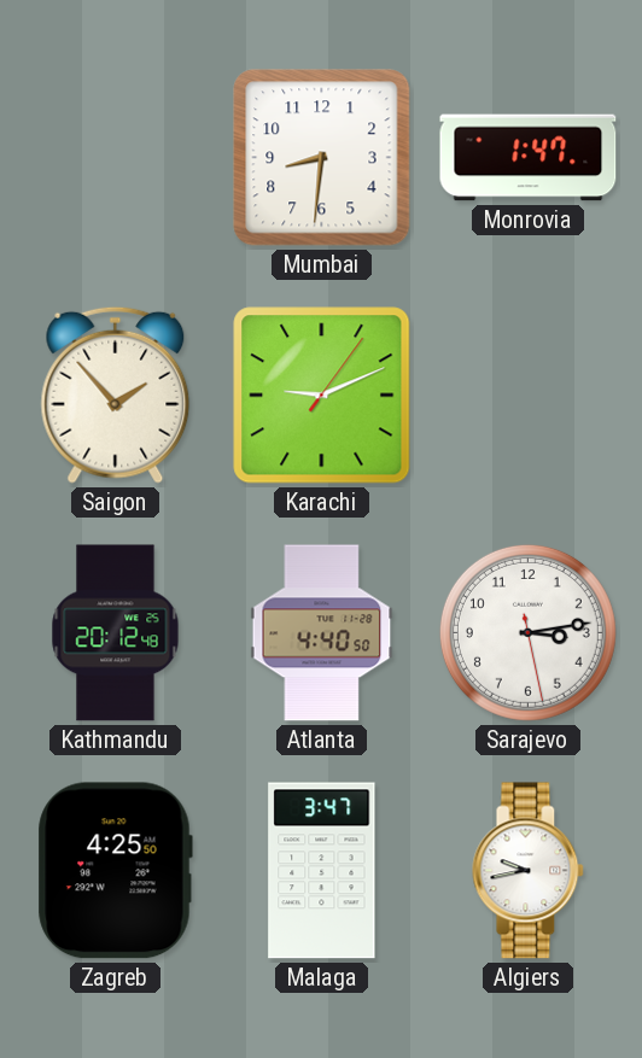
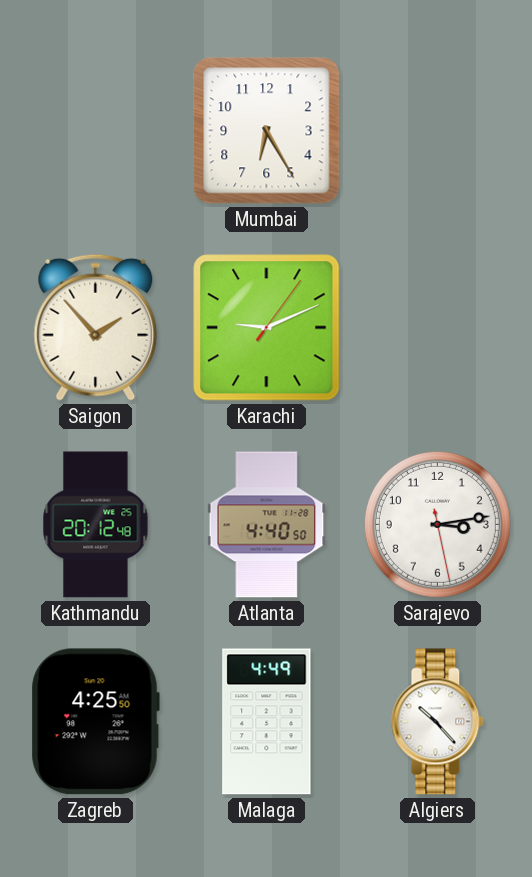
Mumbai: 8:31 -> 6:25
Monrovia: 1:47 -> none
Malaga: 3:47 -> 4:49
Algiers: 9:43 -> 10:23
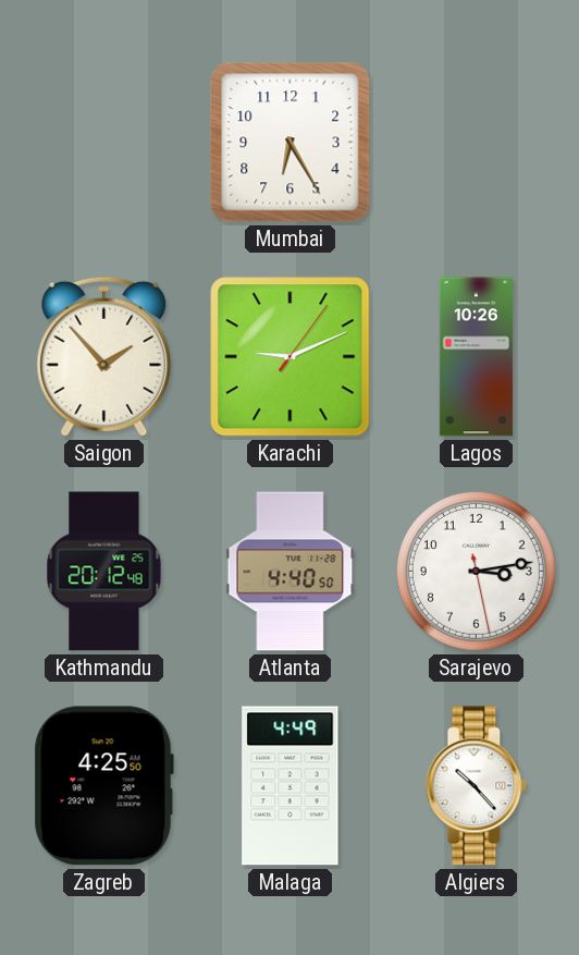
Lagos: none -> 10:26
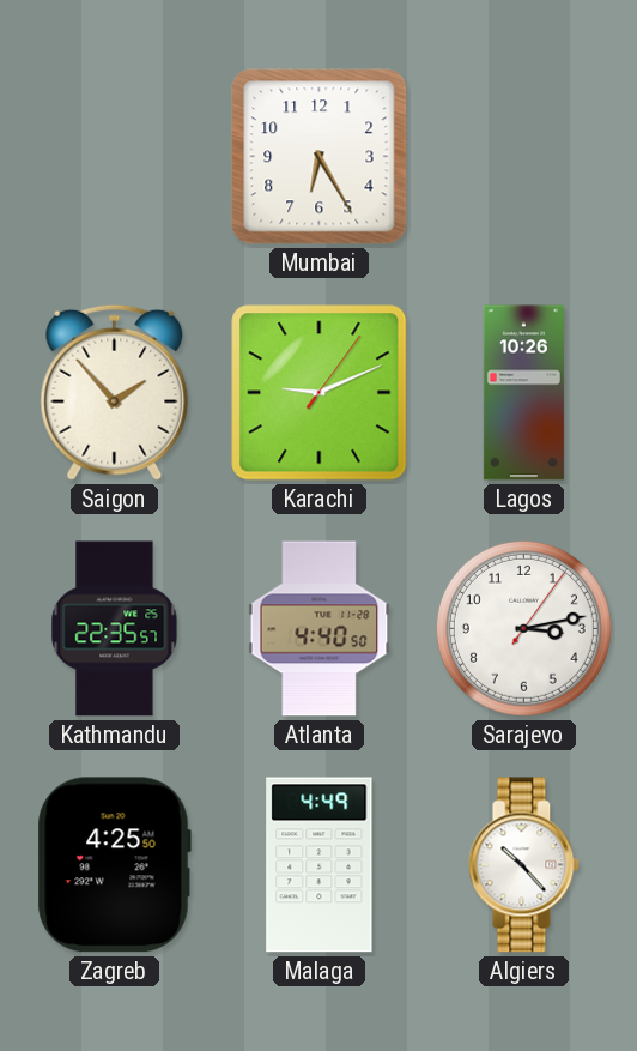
Kathmandu: 20:12 -> 22:35
Sarajevo: 3:13:28 -> 3:13:06
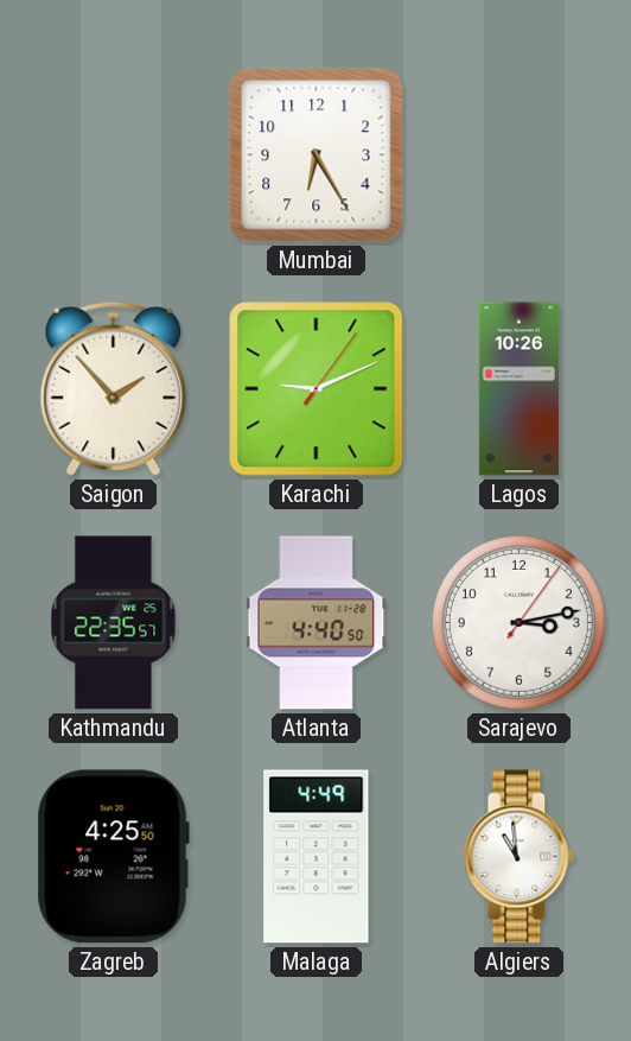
Algiers: 10:23 -> 10:59
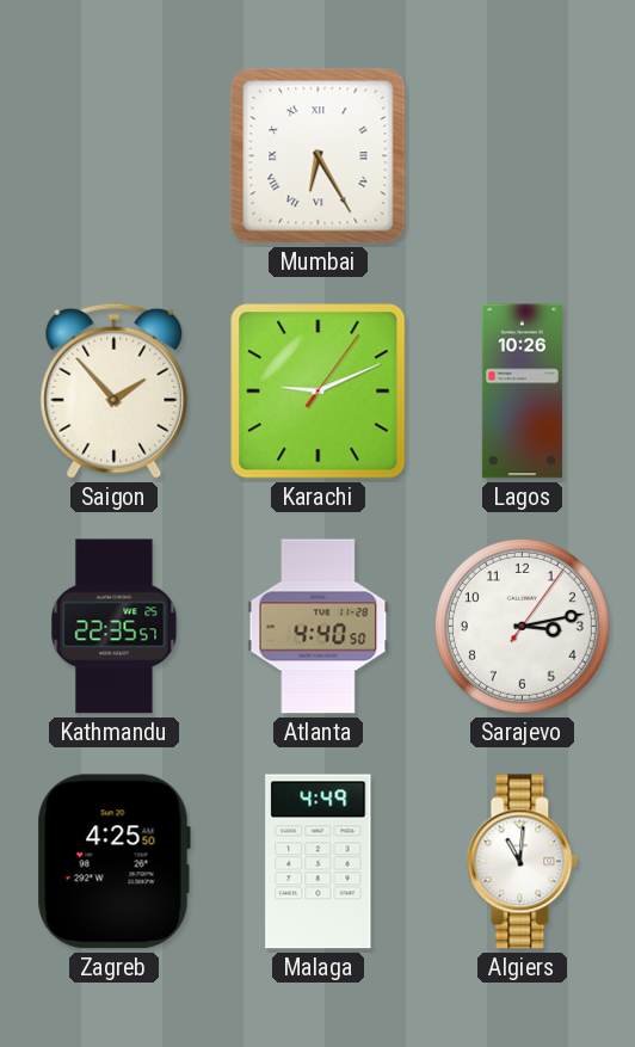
Mumbai numerals: Arabic -> Roman
Algiers: 10:59 -> 11:01
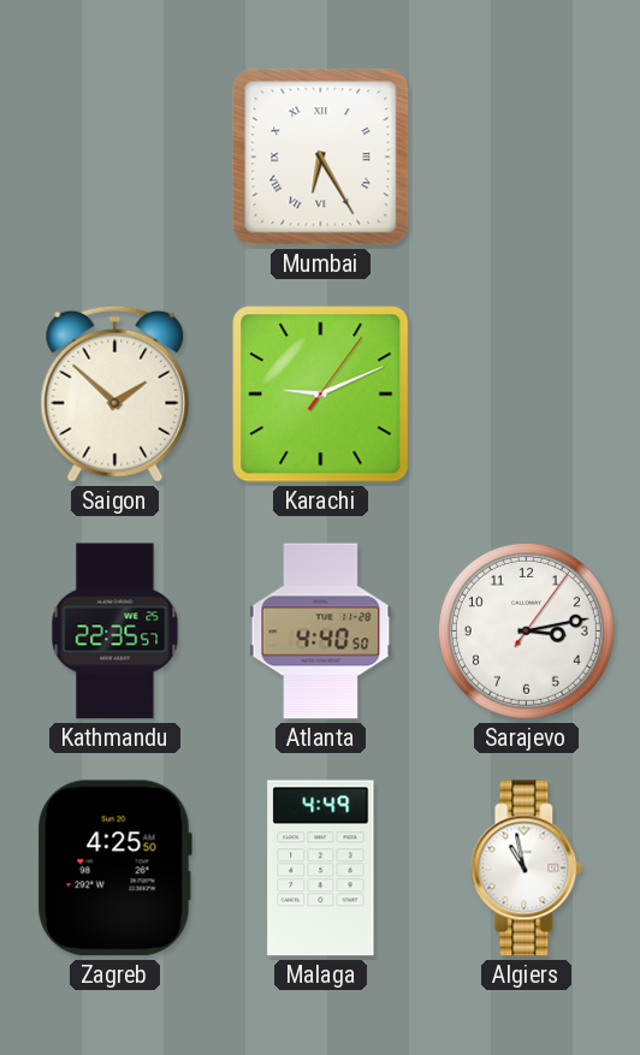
Saigon: 1:53 -> 1:52
Lagos: 10:26 -> none
Algiers: 11:01 -> 10:58
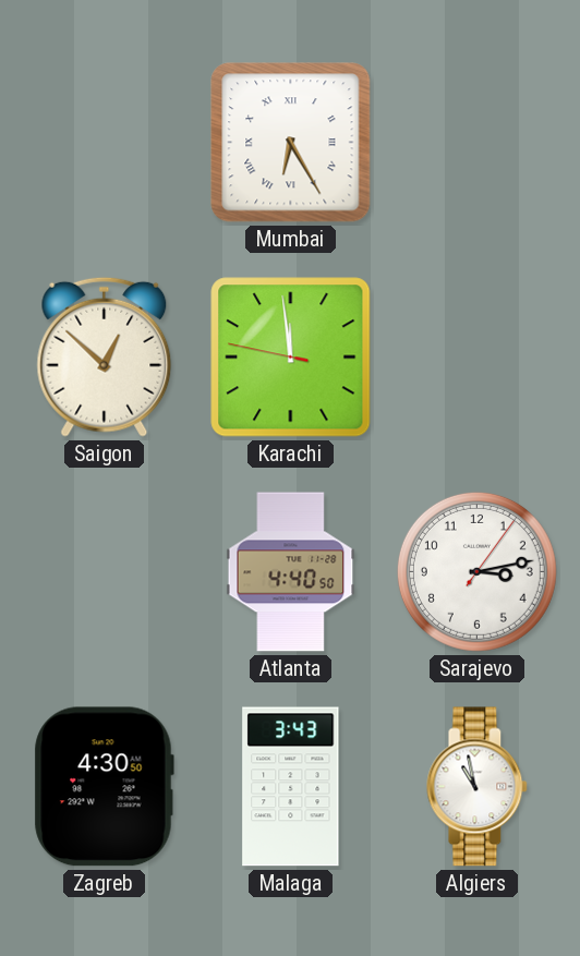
Saigon: 1:52 -> 12:52
Karachi: 9:11 -> 11:58
Kathmandu: 22:35 -> none
Zagreb: 4:25 -> 4:30
Malaga: 4:49 -> 3:43
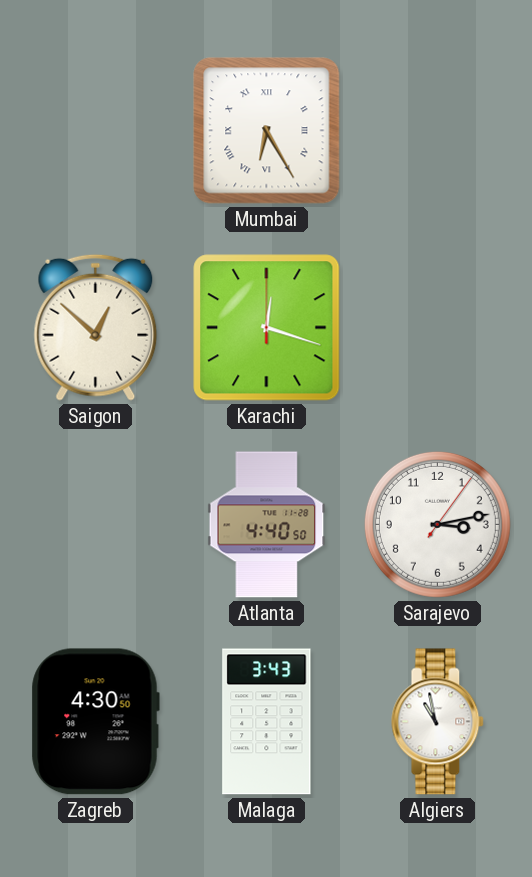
Karachi: 11:58 -> 12:18
